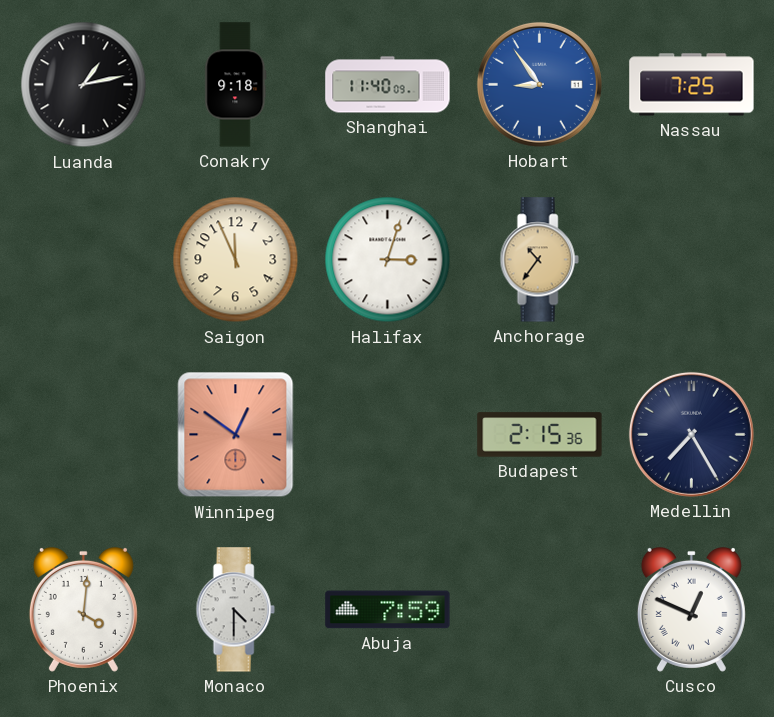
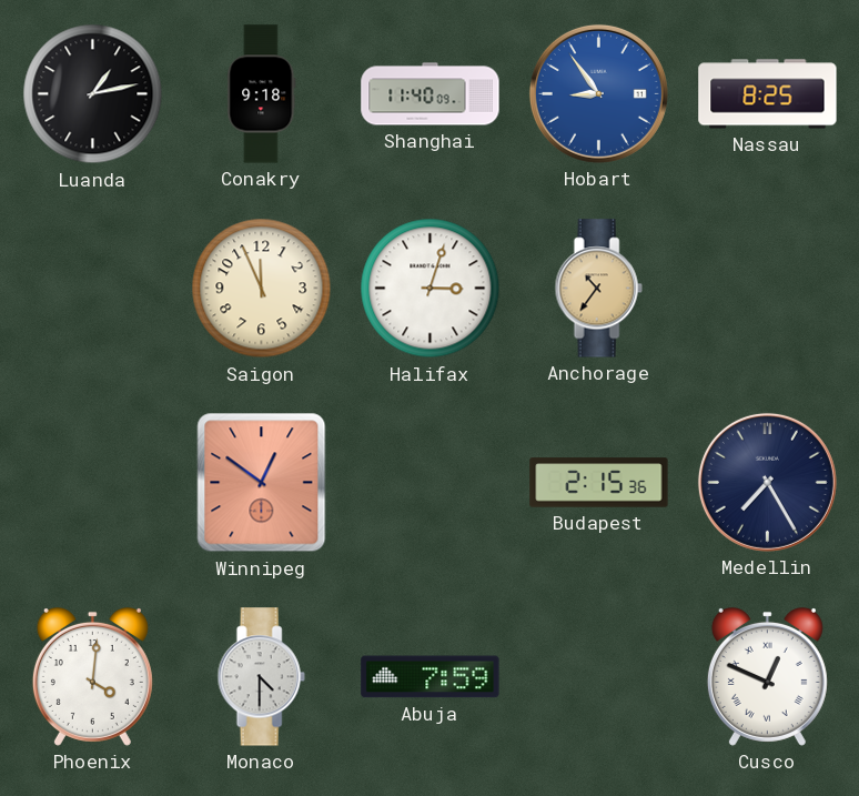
Nassau: 7:25 -> 8:25
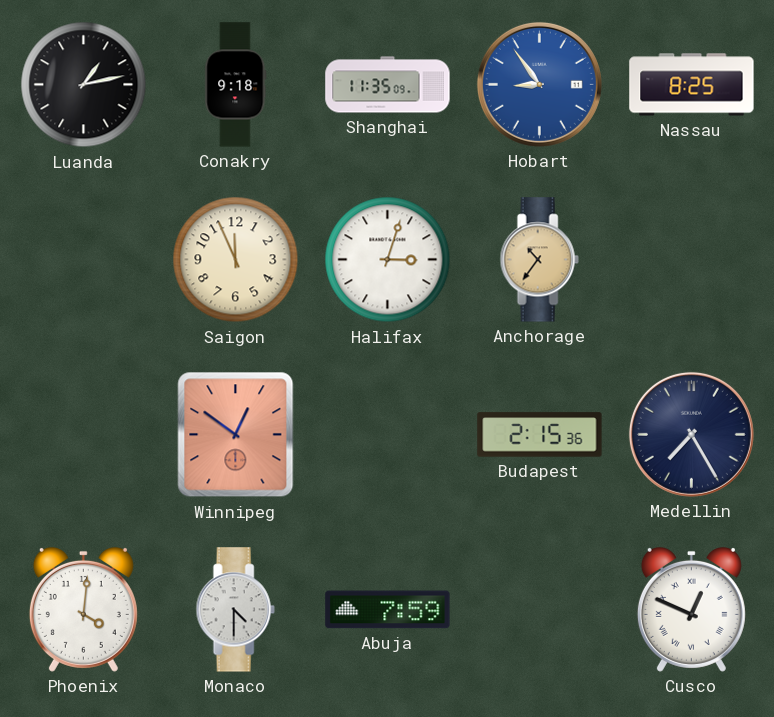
Shanghai: 11:40 -> 11:35
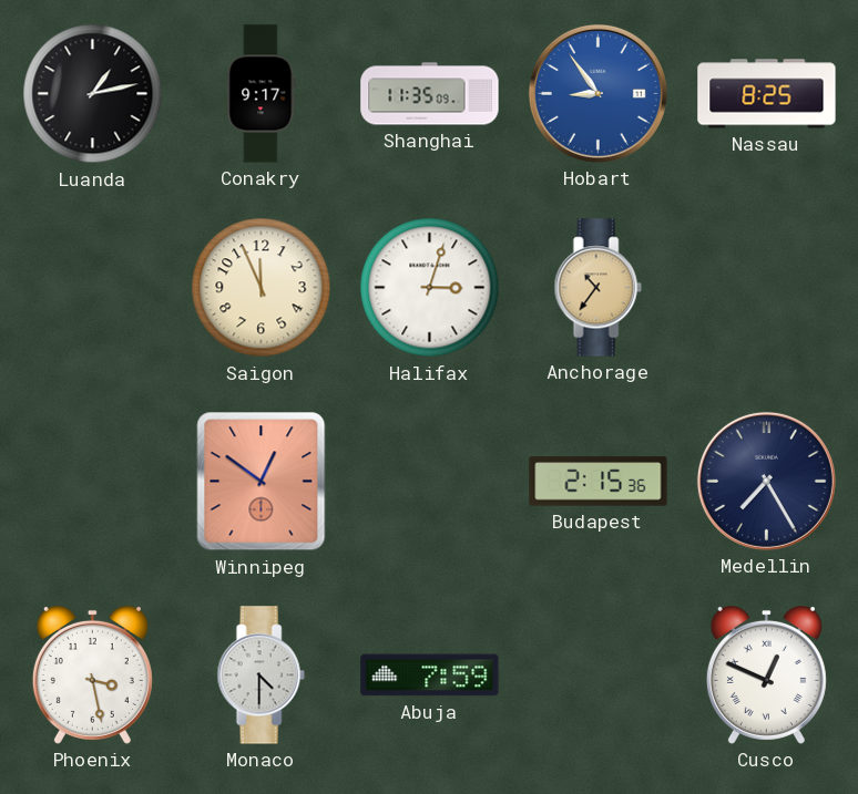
Conakry: 9:18 -> 9:17
Phoenix: 4:01 -> 3:28
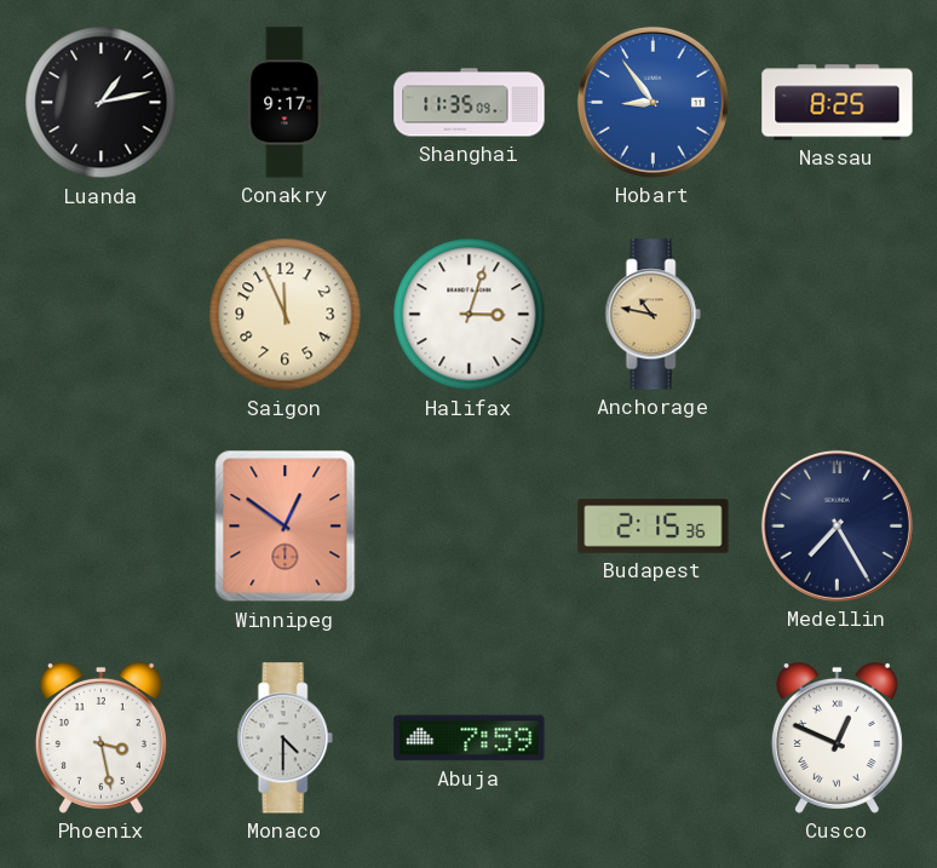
Anchorage: 10:36 -> 10:47
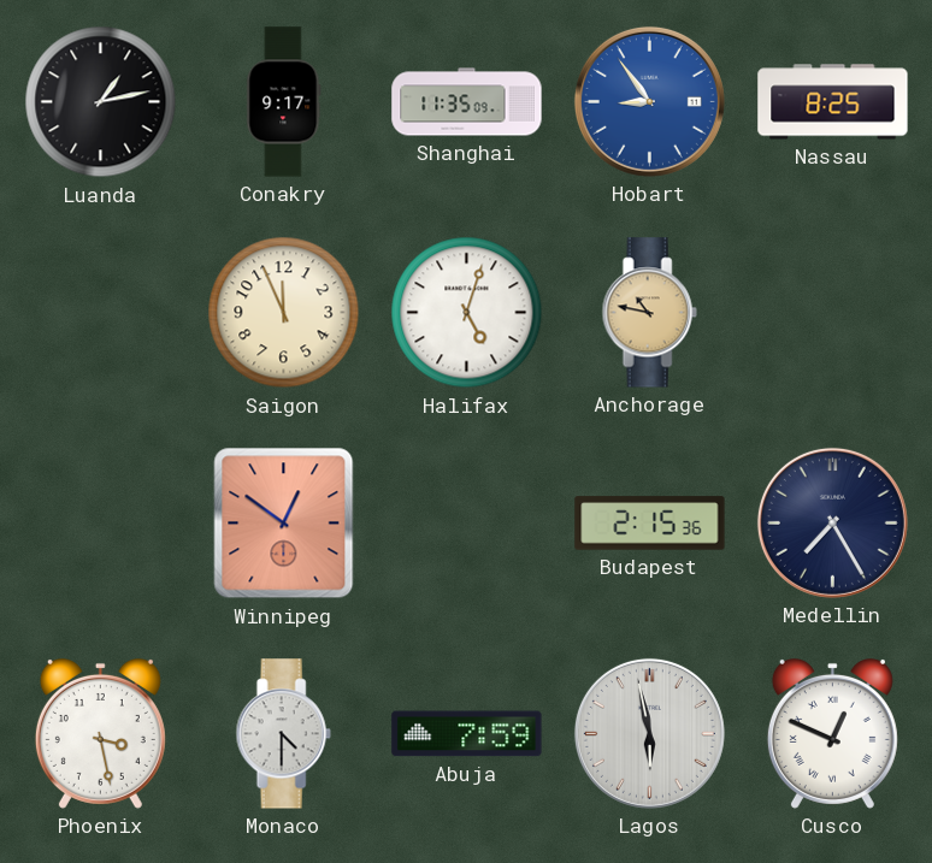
Halifax: 3:03 -> 5:03
Lagos: none -> 5:58
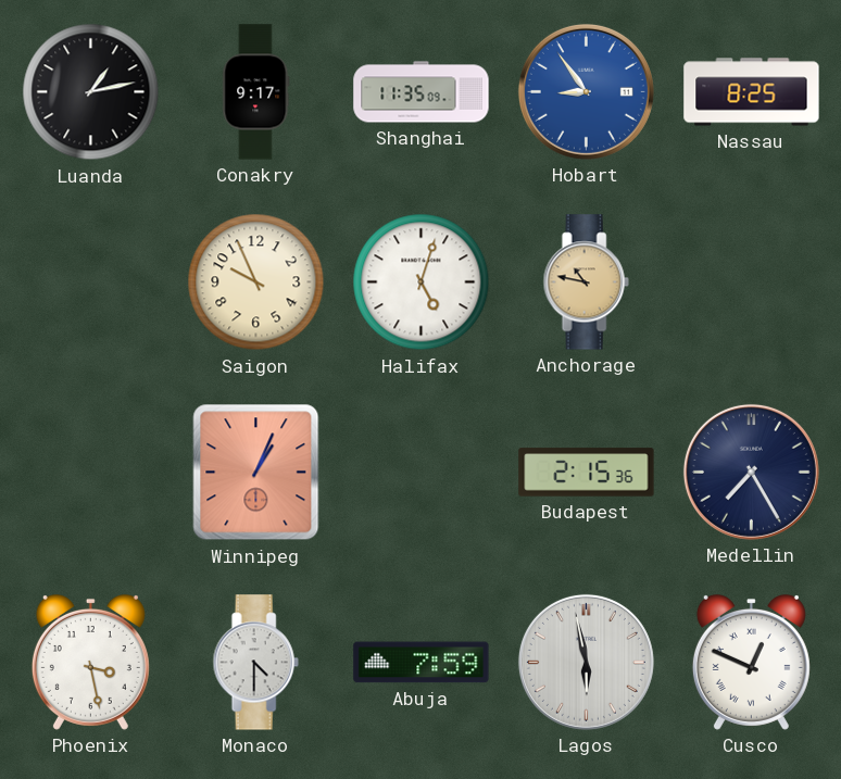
Saigon: 11:56 -> 9:56
Winnipeg: 12:51 -> 1:04
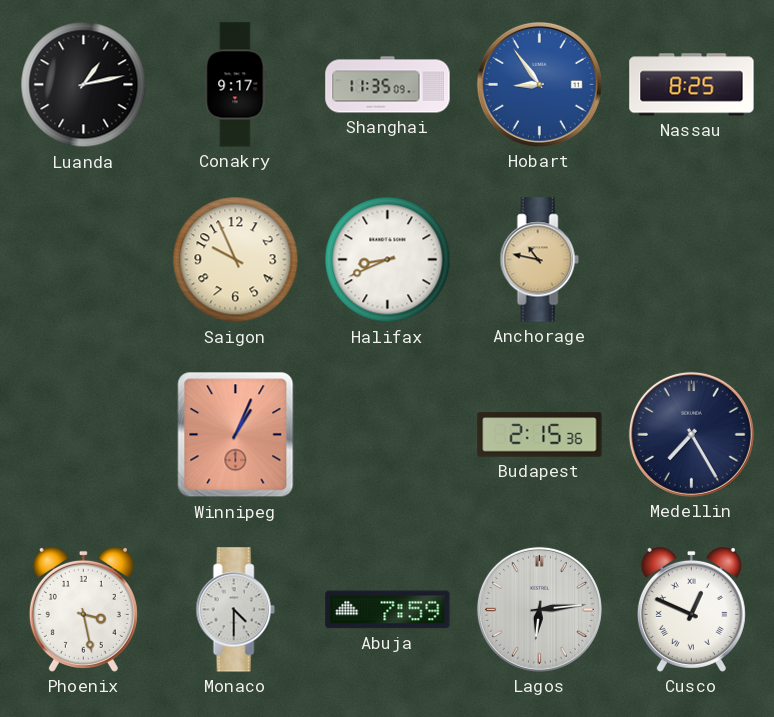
Halifax: 5:03 -> 8:41
Lagos: 5:58 -> 6:14
